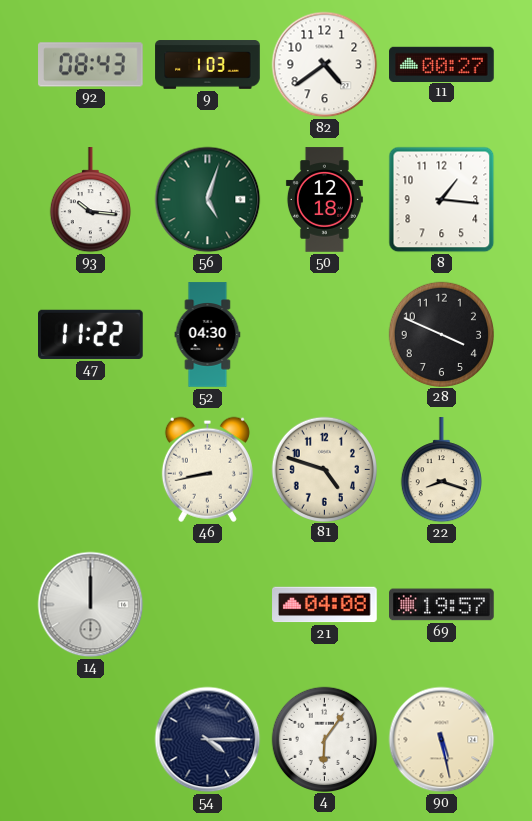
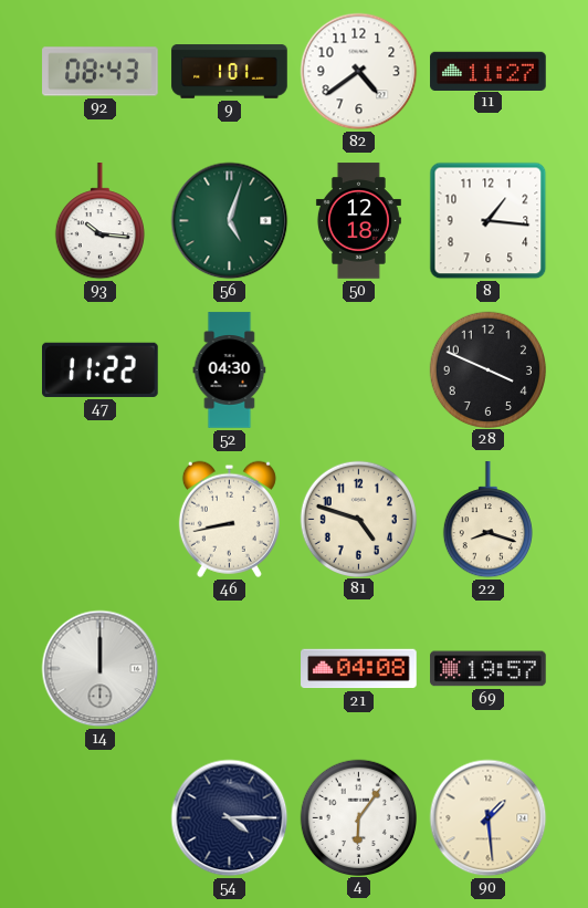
9: 1:03 -> 1:01
11: 00:27 -> 11:27
90: 5:28 -> 1:29
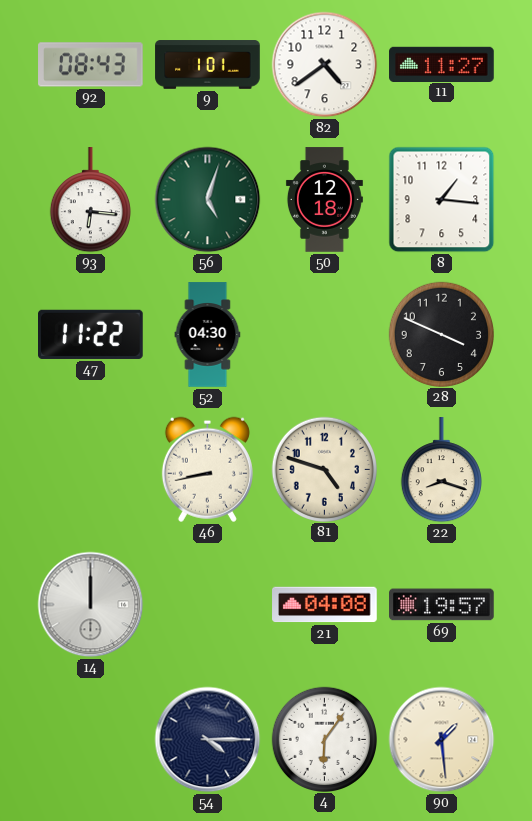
93: 10:16 -> 6:16
